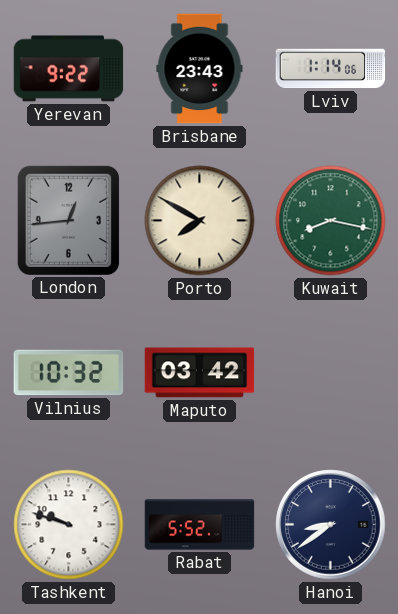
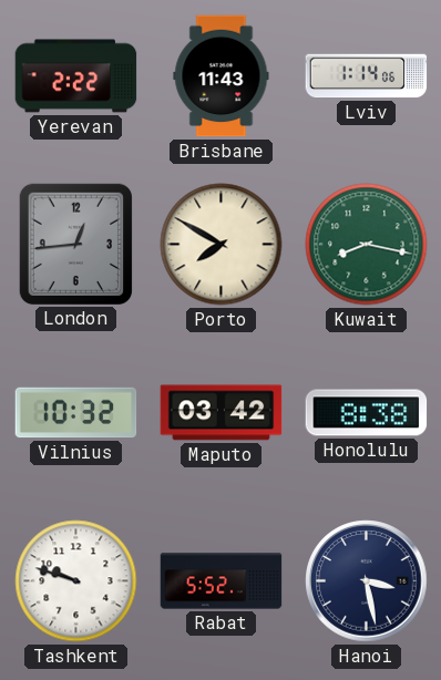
Yerevan: 9:22 -> 2:22
Brisbane: 23:43 -> 11:43
Honolulu: none -> 8:38
Hanoi: 8:39 -> 3:28
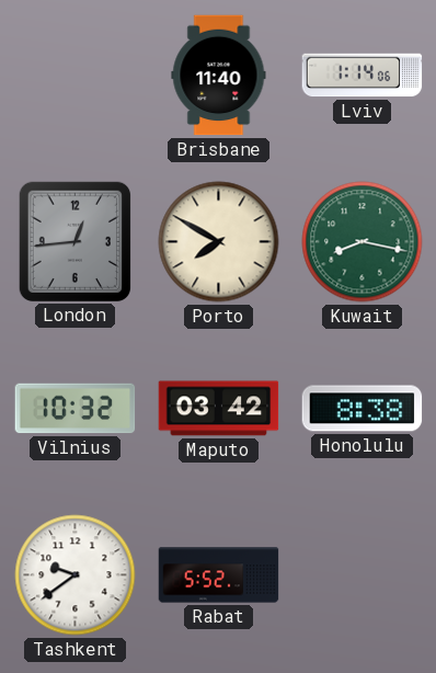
Yerevan: 2:22 -> none
Brisbane: 11:43 -> 11:40
Tashkent: 9:48 -> 9:39
Hanoi: 3:28 -> none
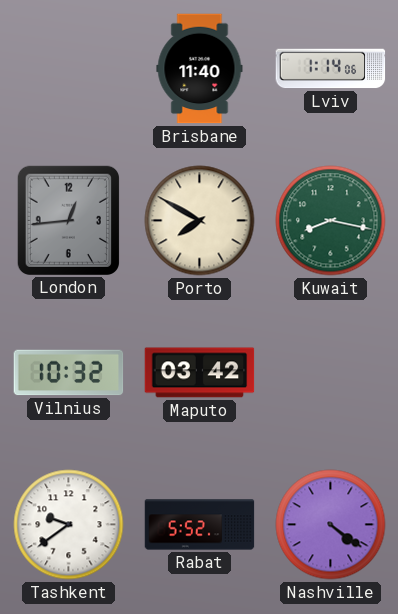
Honolulu: 8:38 -> none
Nashville: none -> 4:21
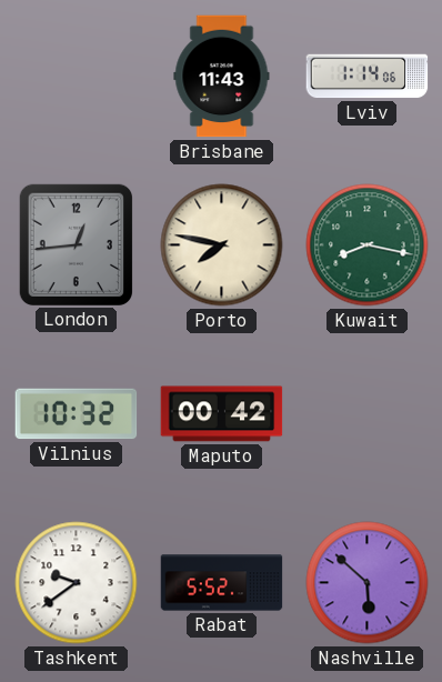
Brisbane: 11:40 -> 11:43
Porto: 7:50 -> 7:47
Maputo: 03:42 -> 00:42
Nashville: 4:21 -> 5:52
